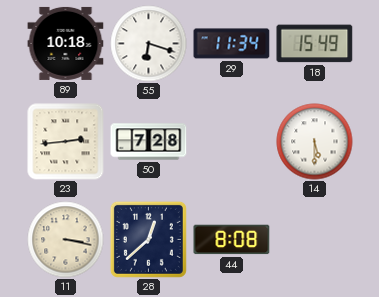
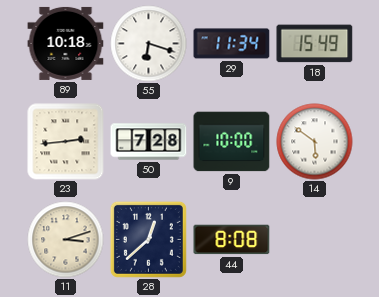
9: none -> 10:00
14: 5:30 -> 5:51
11: 3:17 -> 3:12
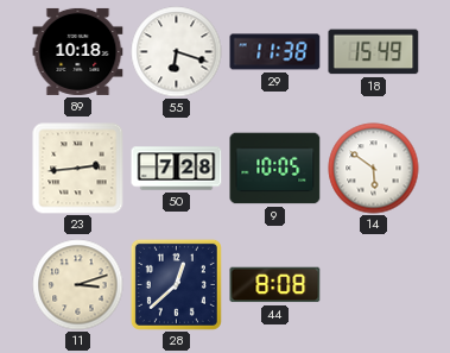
29: 11:34 -> 11:38
9: 10:00 -> 10:05
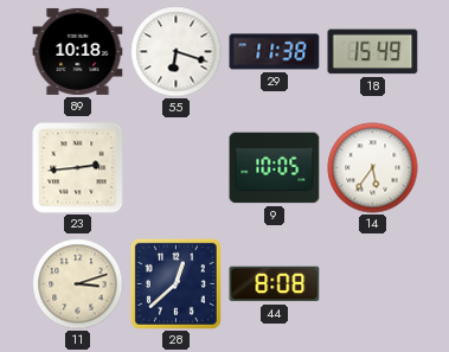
50: 7:28 -> none
14: 5:51 -> 5:36
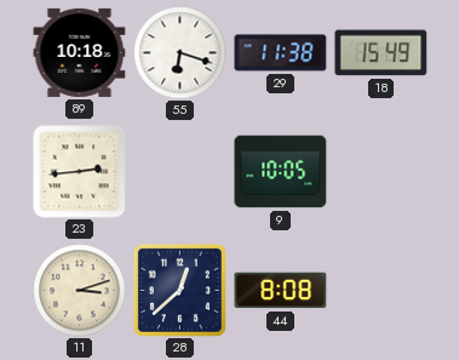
14: 5:36 -> none
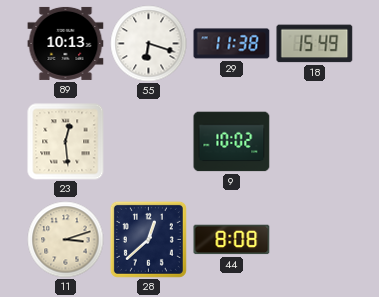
89: 10:18 -> 10:13
23: 2:44 -> 12:29
9: 10:05 -> 10:02
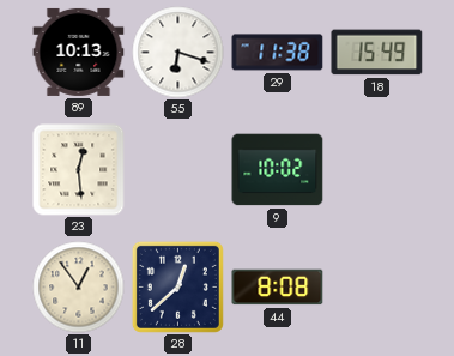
11: 3:12 -> 12:54
